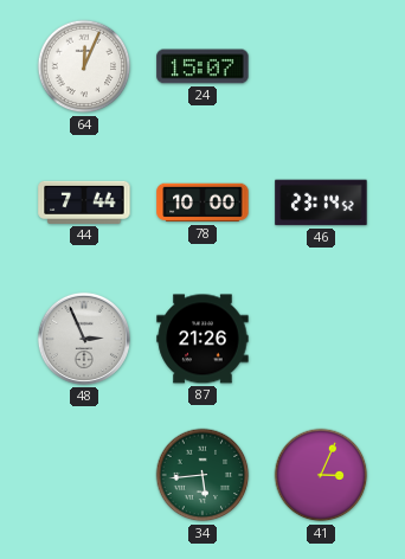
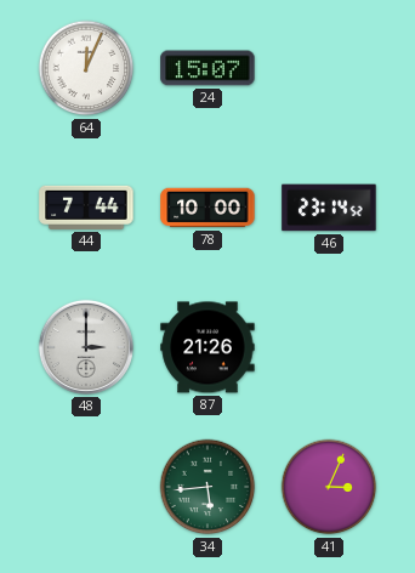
48: 2:56 -> 3:00
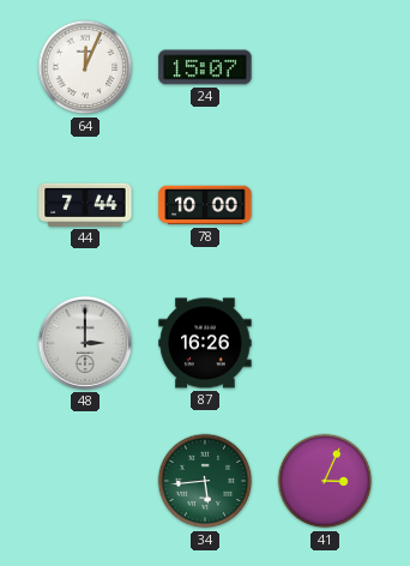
46: 23:14 -> none
87: 21:26 -> 16:26
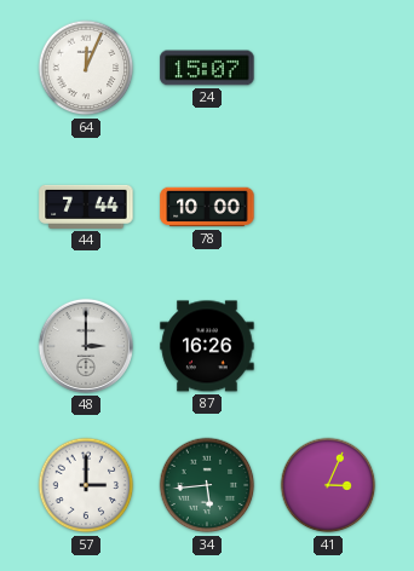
57: none -> 3:00
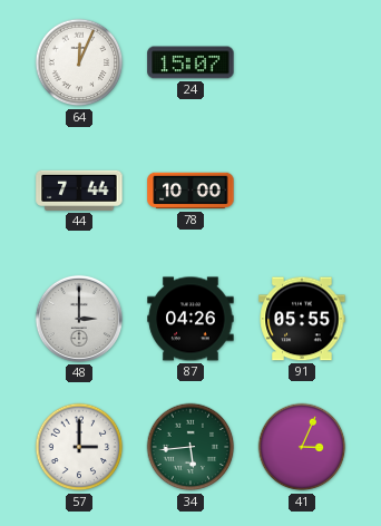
87: 16:26 -> 04:26
91: none -> 05:55
